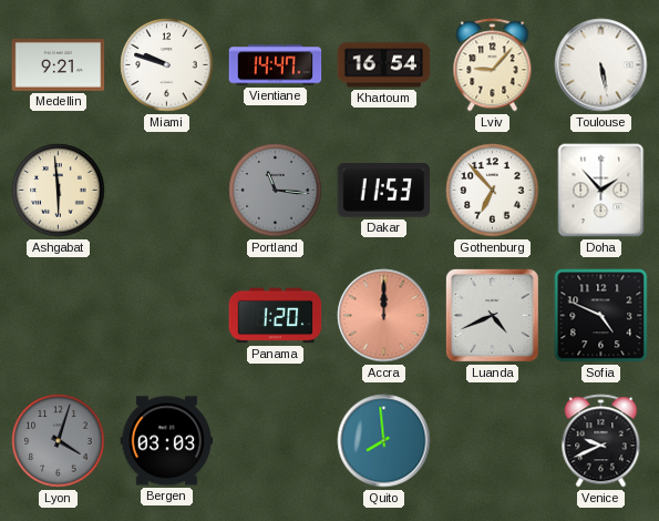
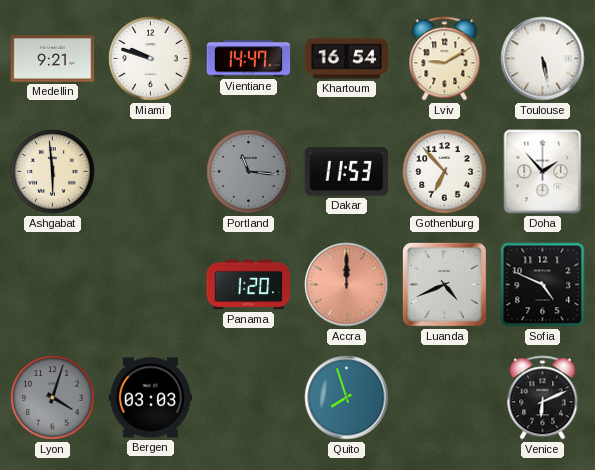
Lviv: 9:07 -> 9:10
Quito: 7:59 -> 7:57
Venice: 9:41 -> 6:11
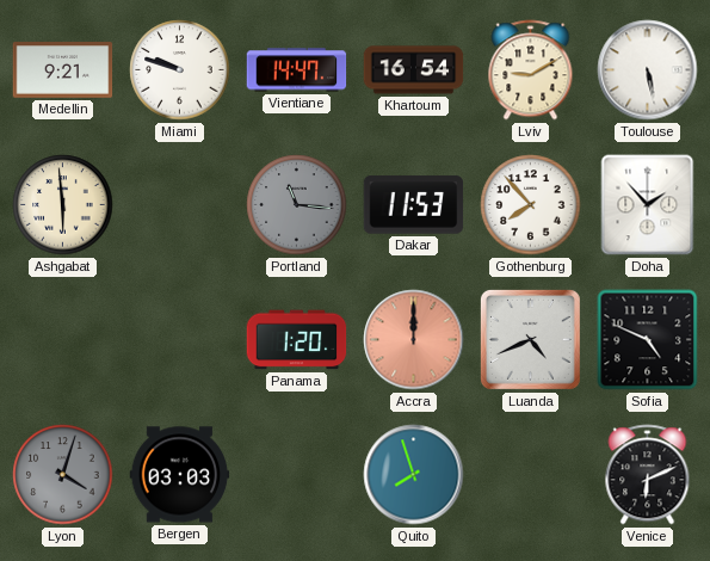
Gothenburg: 6:53 -> 7:53
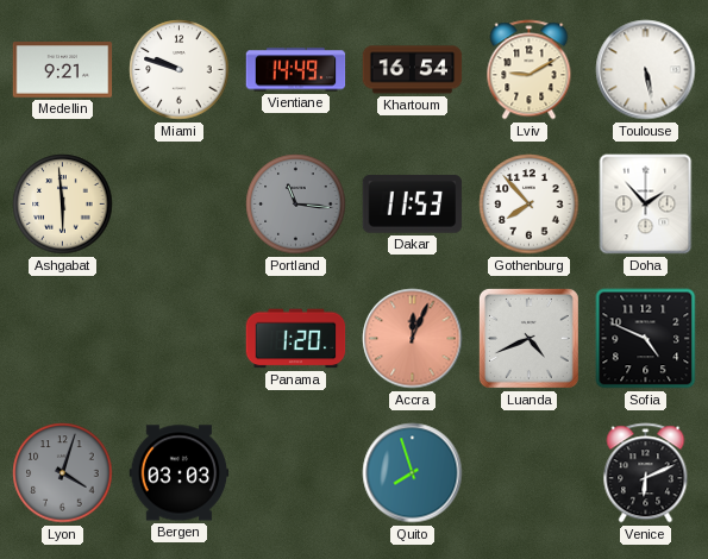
Vientiane: 14:47 -> 14:49
Accra: 12:00 -> 12:04
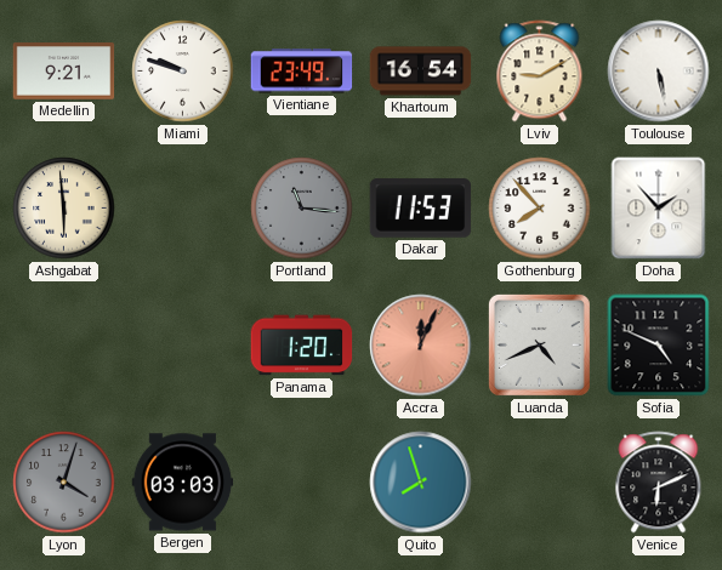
Vientiane: 14:49 -> 23:49
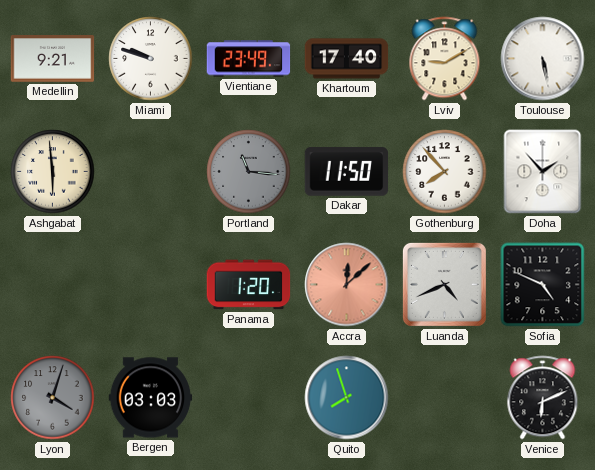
Khartoum: 16:54 -> 17:40
Dakar: 11:53 -> 11:50
Accra: 12:04 -> 12:08
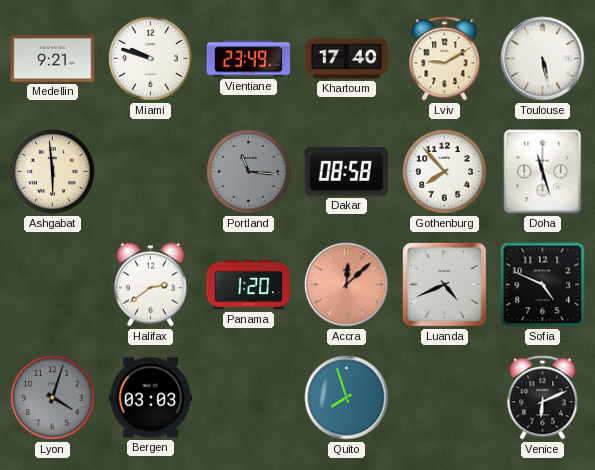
Dakar: 11:50 -> 08:58
Doha: 1:53 -> 11:27
Halifax: none -> 2:39
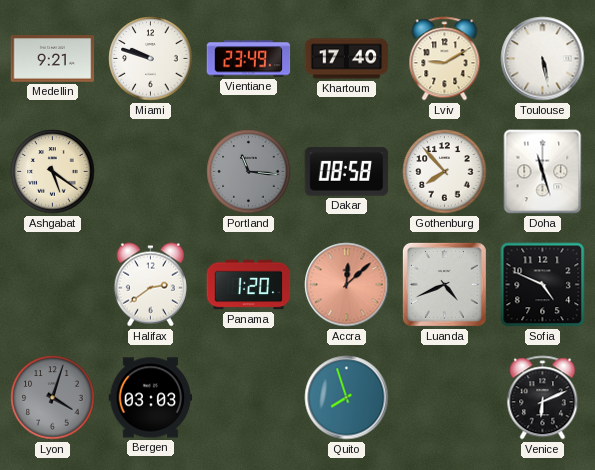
Ashgabat: 5:59 -> 5:21
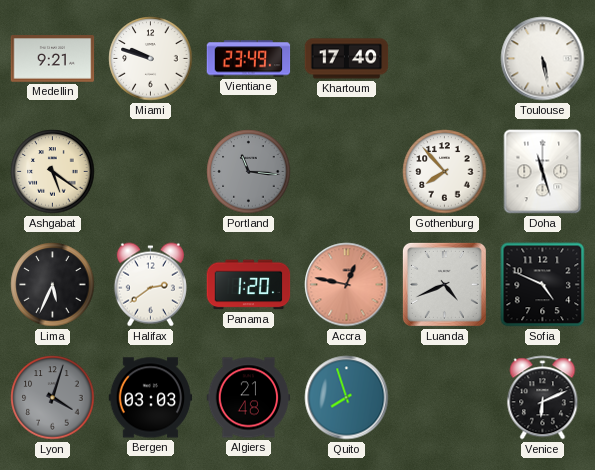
Lviv: 9:10 -> none
Dakar: 08:58 -> none
Lima: none -> 5:34
Accra: 12:08 -> 12:47
Algiers: none -> 21:48
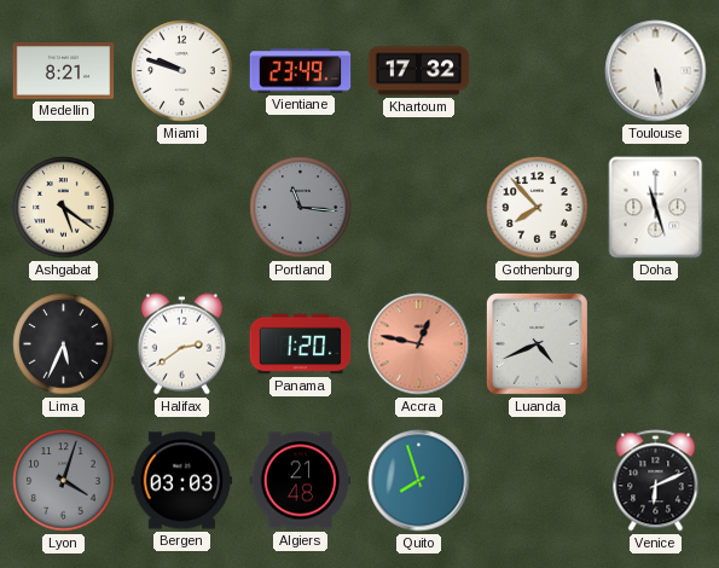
Medellin: 9:21 -> 8:21
Khartoum: 17:40 -> 17:32
Sofia: 4:49 -> none
